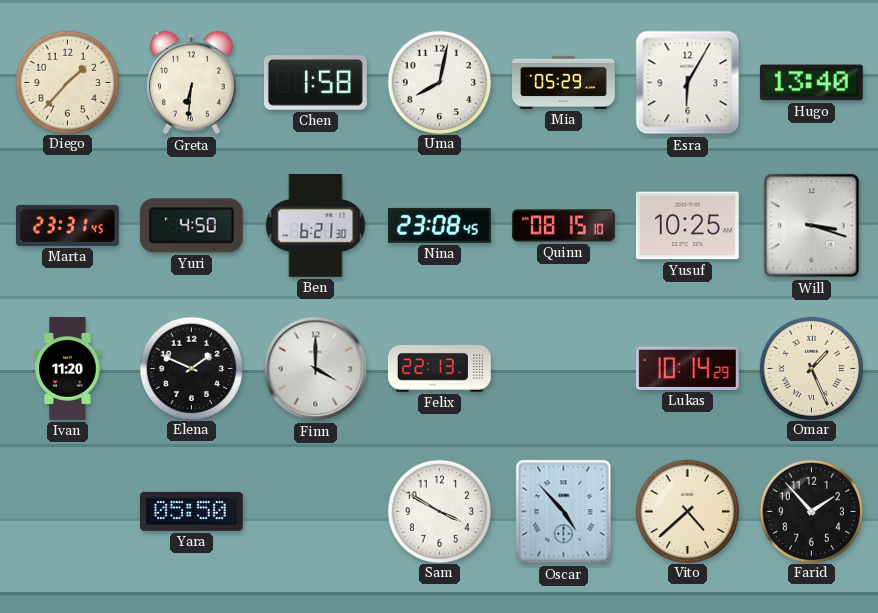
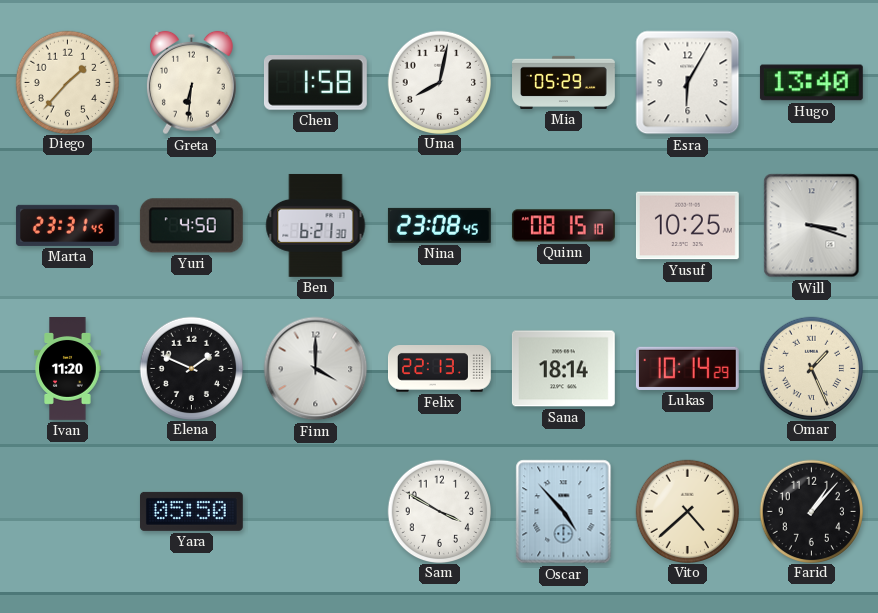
Sana: none -> 18:14
Farid: 1:53 -> 1:07
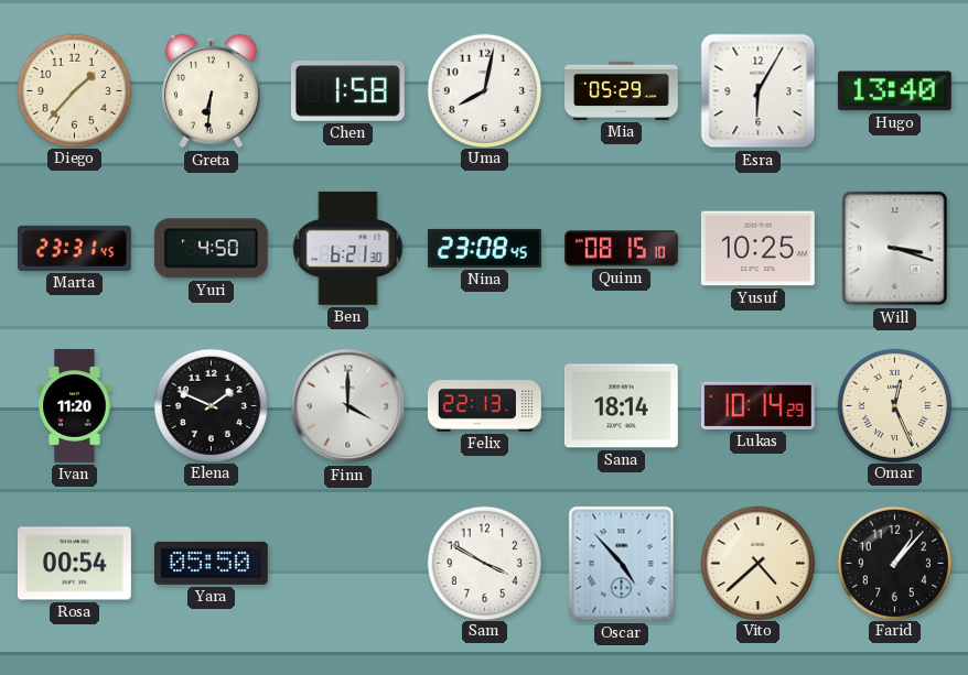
Omar: 1:26 -> 12:26
Rosa: none -> 00:54
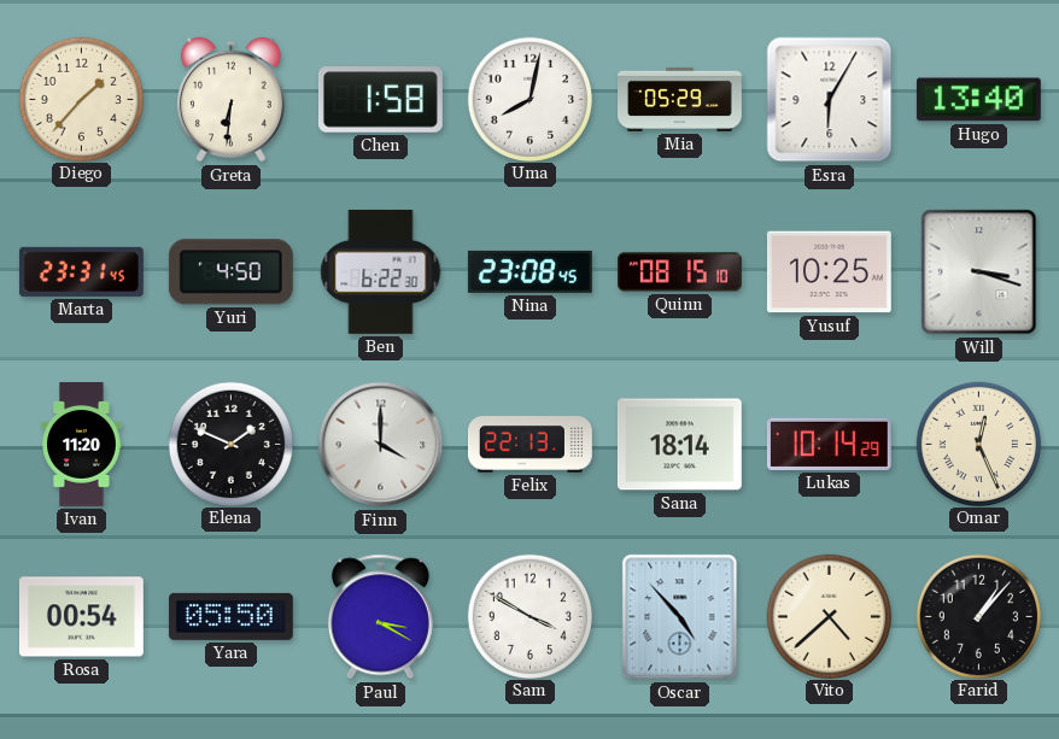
Ben: 6:21 -> 6:22
Paul: none -> 3:20
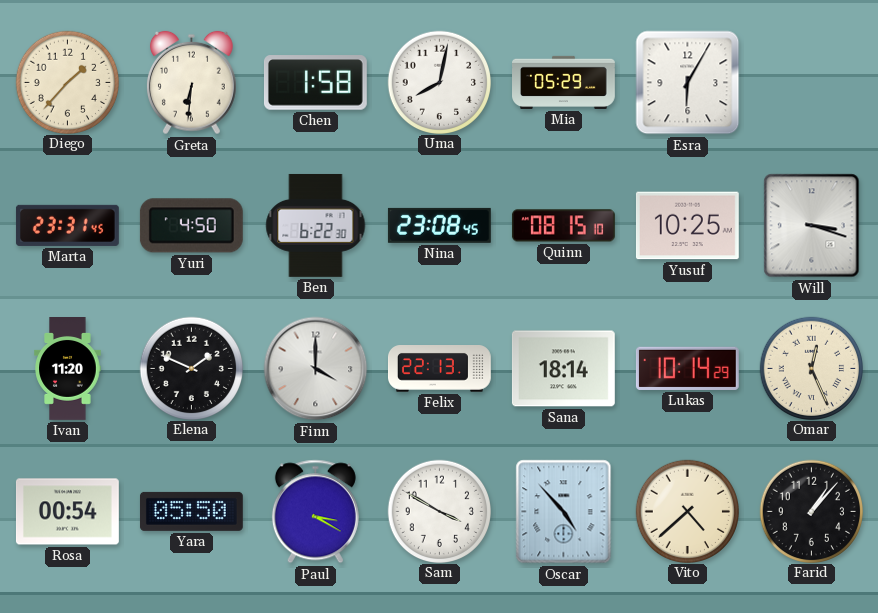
Hugo: 13:40 -> none
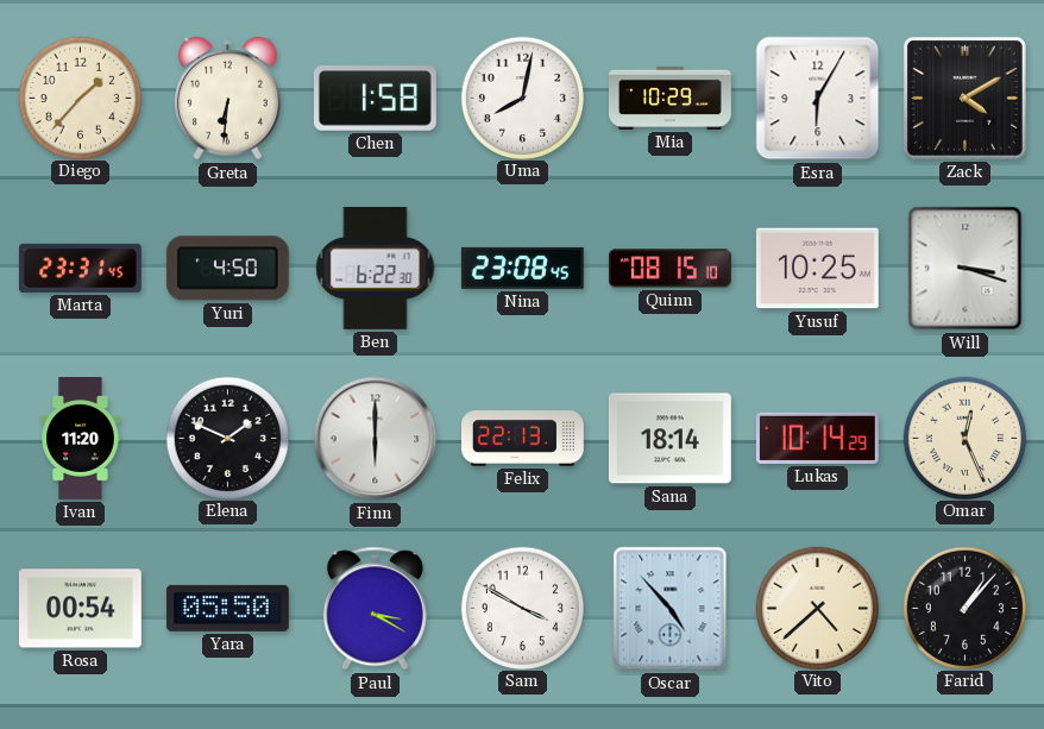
Mia: 05:29 -> 10:29
Zack: none -> 4:10
Finn: 4:00 -> 6:00
